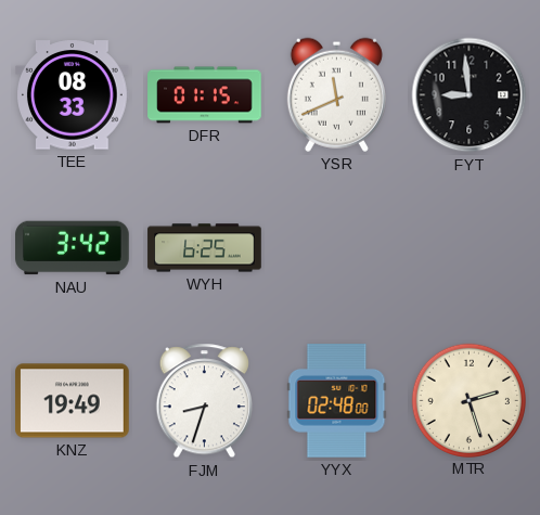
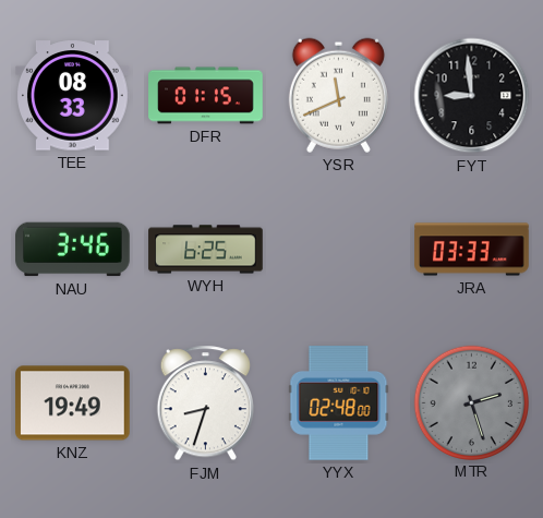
NAU: 3:42 -> 3:46
JRA: none -> 03:33
MTR dial: cream -> grey
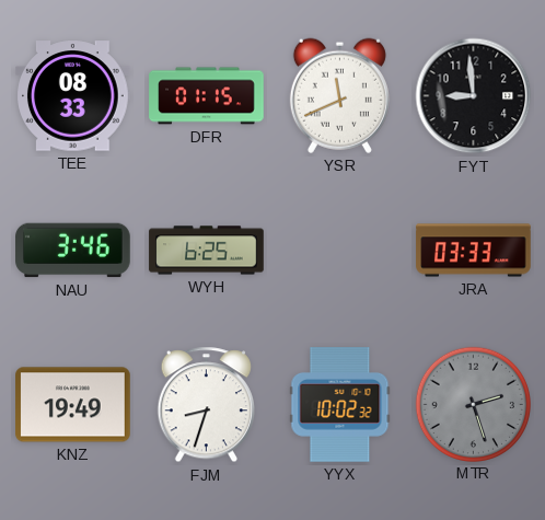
YYX: 02:48 -> 10:02
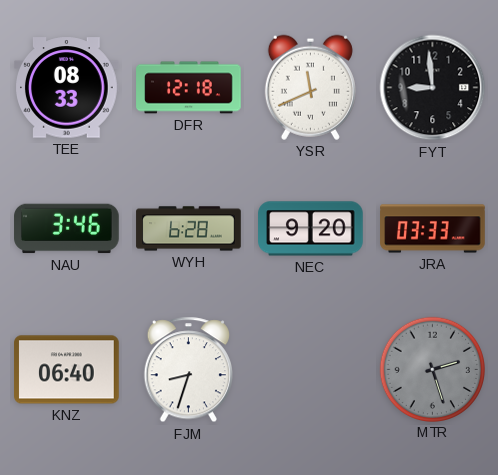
DFR: 01:15 -> 12:18
WYH: 6:25 -> 6:28
NEC: none -> 9:20
KNZ: 19:49 -> 06:40
YYX: 10:02 -> none
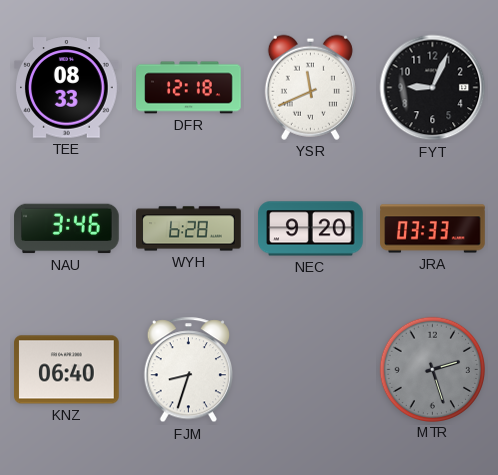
FYT: 8:59 -> 9:04
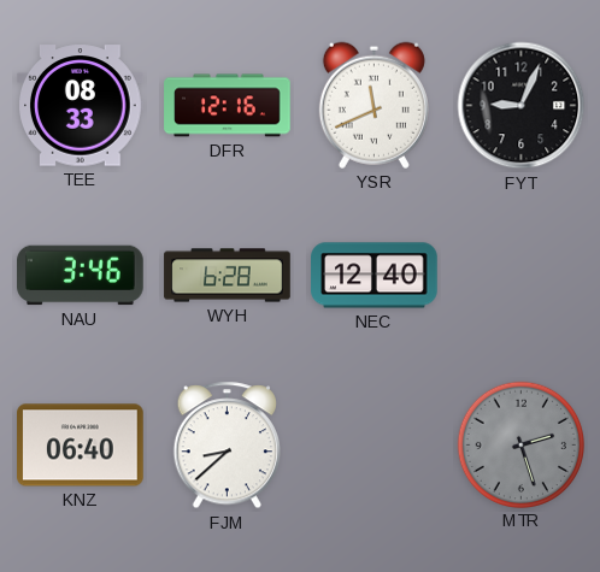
DFR: 12:18 -> 12:16
NEC: 9:20 -> 12:40
JRA: 03:33 -> none
FJM: 8:33 -> 8:38
